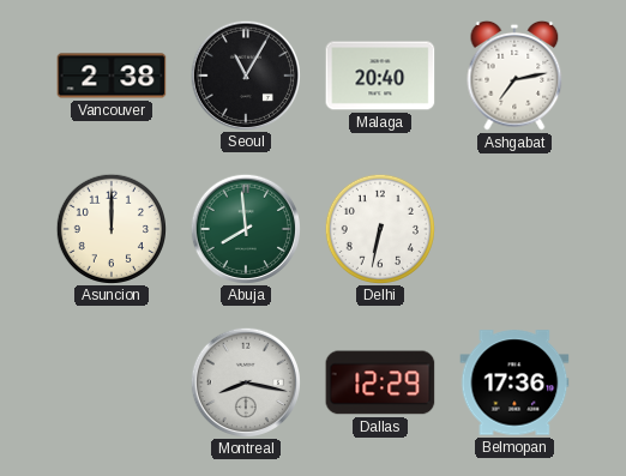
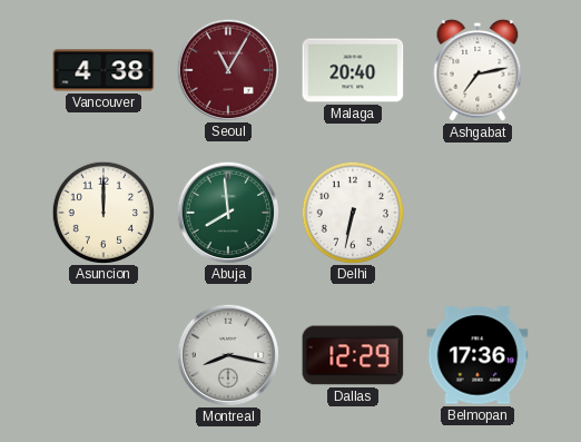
Vancouver: 2:38 -> 4:38
Seoul dial: black -> burgundy
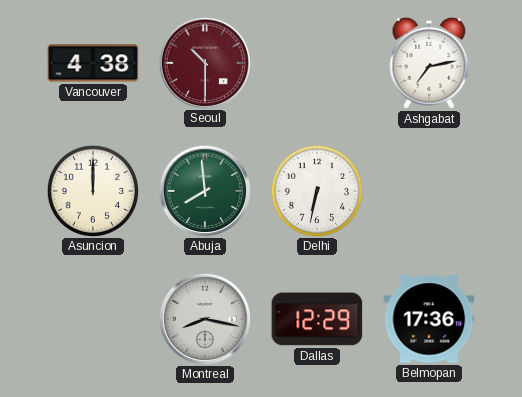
Seoul: 11:05 -> 10:30
Malaga: 20:40 -> none
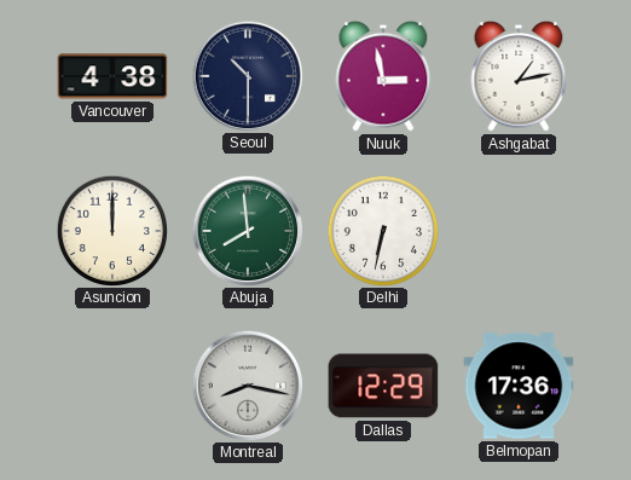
Seoul dial: burgundy -> navy
Nuuk: none -> 2:58
Ashgabat: 7:13 -> 1:13
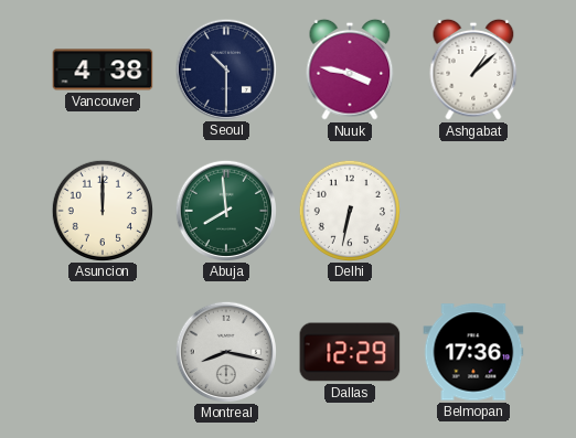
Nuuk: 2:58 -> 3:47
Ashgabat: 1:13 -> 1:08
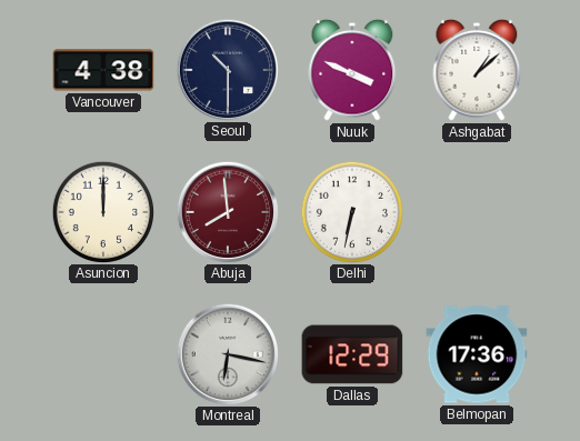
Nuuk: 3:47 -> 3:49
Abuja dial: green -> burgundy
Montreal: 8:17 -> 6:17
